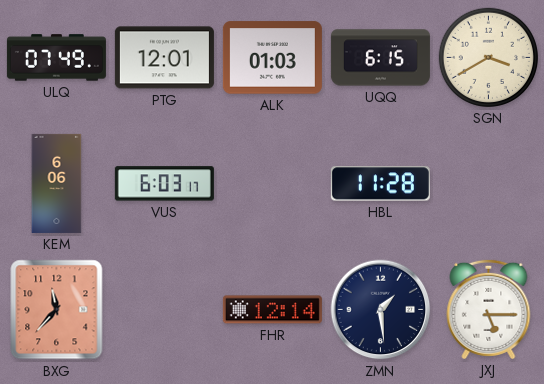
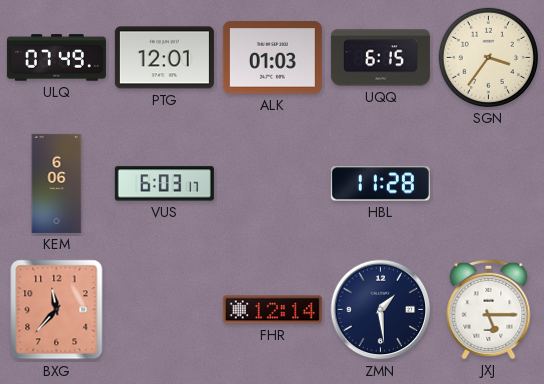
SGN: 3:40 -> 3:36
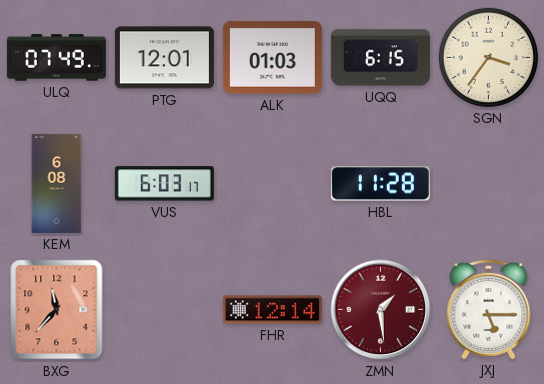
KEM: 6:06 -> 6:08
ZMN dial: navy -> burgundy
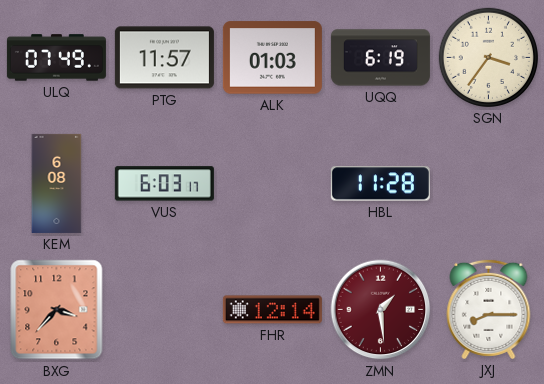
PTG: 12:01 -> 11:57
UQQ: 6:15 -> 6:19
BXG: 11:37 -> 3:37
JXJ: 5:15 -> 8:15
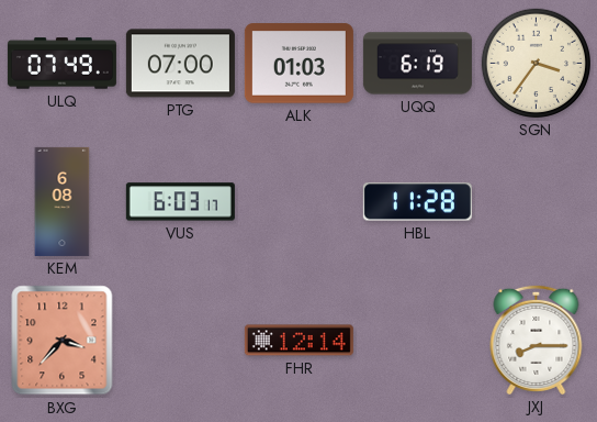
PTG: 11:57 -> 07:00
ZMN: 1:29 -> none
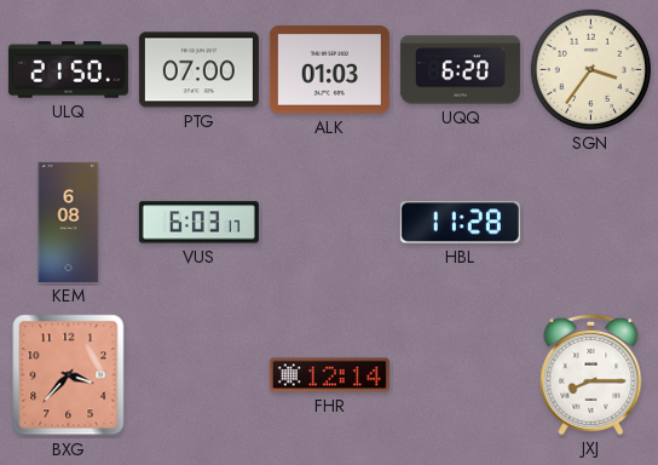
ULQ: 07:49 -> 21:50
UQQ: 6:19 -> 6:20
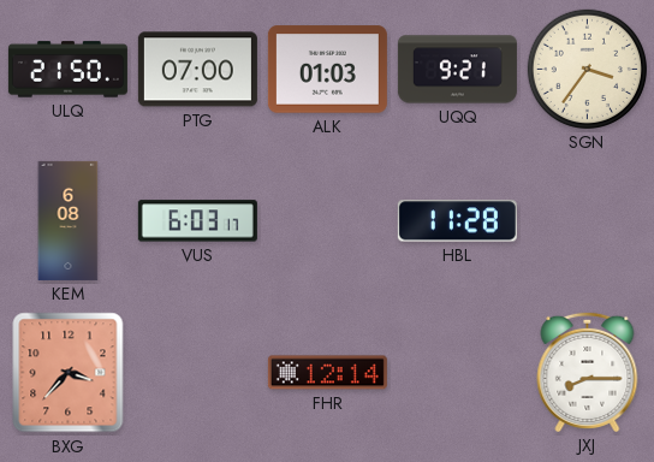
UQQ: 6:20 -> 9:21
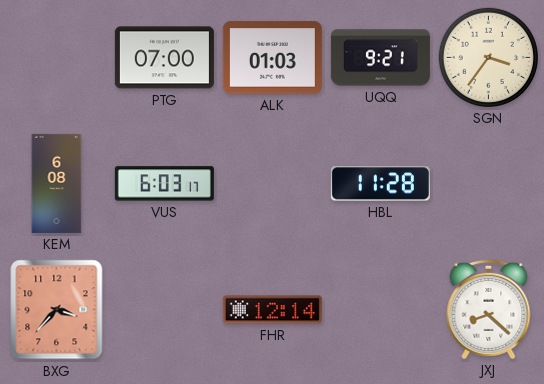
ULQ: 21:50 -> none
JXJ: 8:15 -> 8:22
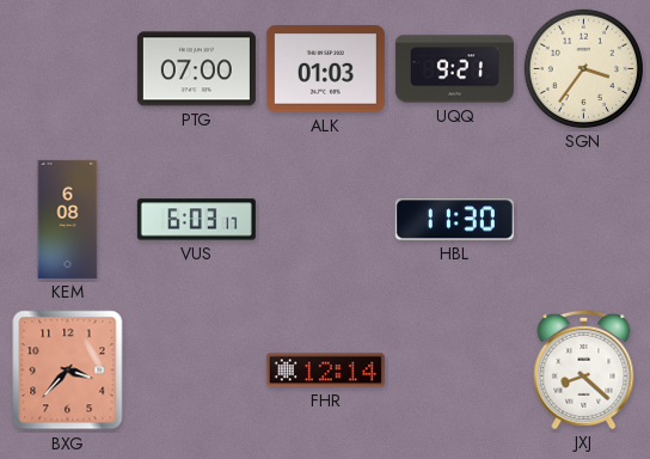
HBL: 11:28 -> 11:30
